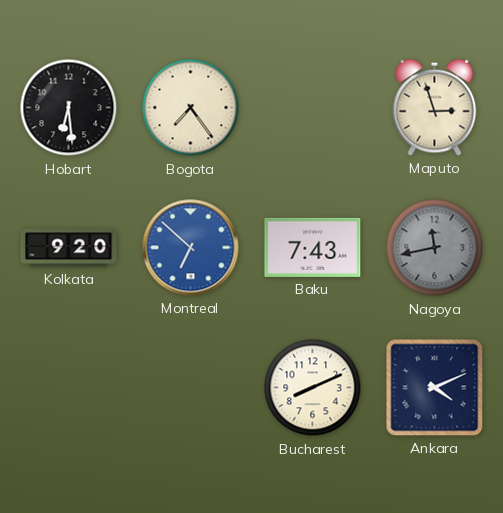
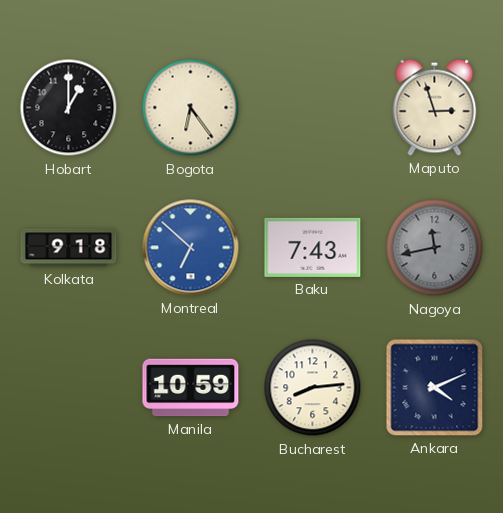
Hobart: 6:29 -> 1:00
Bogota: 7:24 -> 6:24
Kolkata: 9:20 -> 9:18
Manila: none -> 10:59
Bucharest: 8:11 -> 8:14
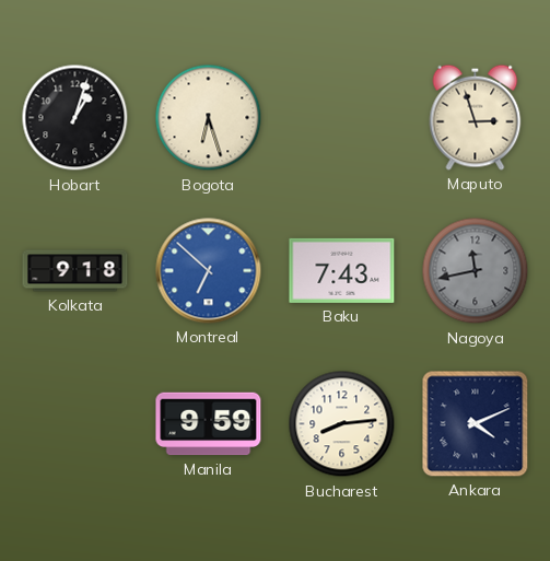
Hobart: 1:00 -> 1:03
Bogota: 6:24 -> 6:27
Manila: 10:59 -> 9:59
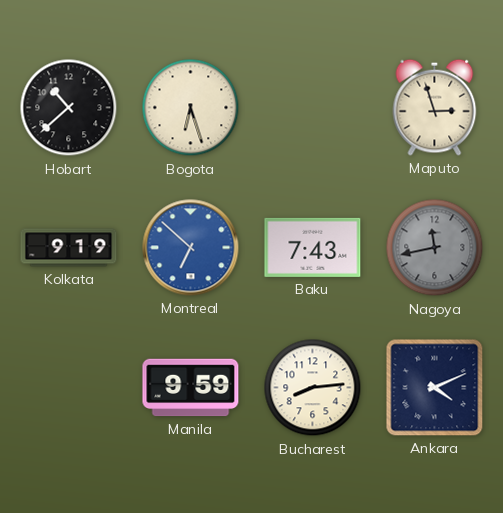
Hobart: 1:03 -> 10:38
Kolkata: 9:18 -> 9:19
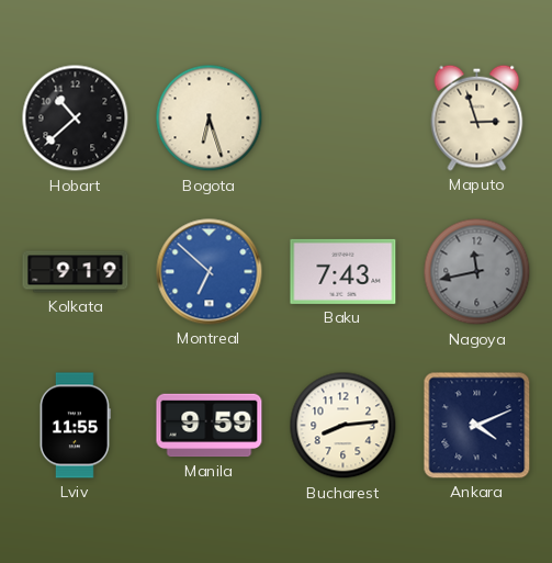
Lviv: none -> 11:55
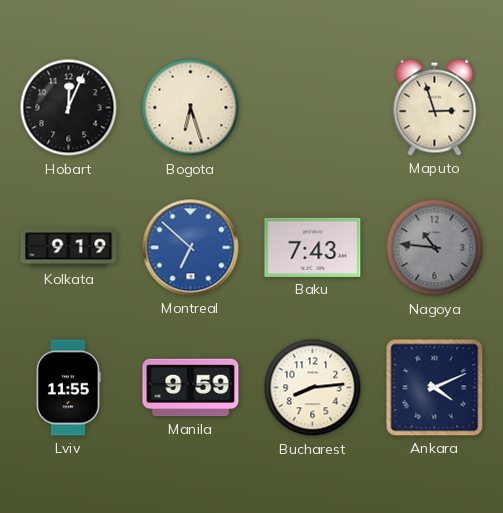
Hobart: 10:38 -> 12:04
Nagoya: 11:43 -> 10:46
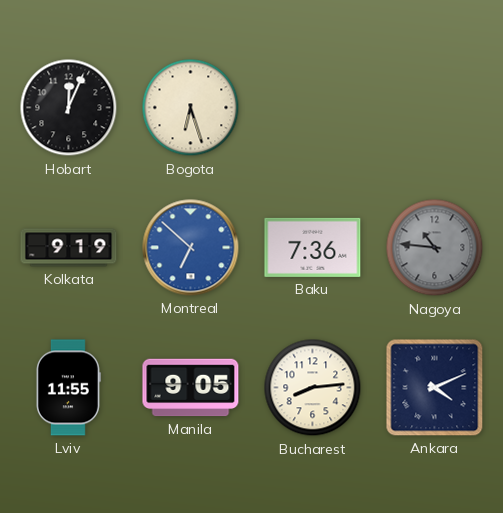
Maputo: 2:57 -> none
Baku: 7:43 -> 7:36
Manila: 9:59 -> 9:05
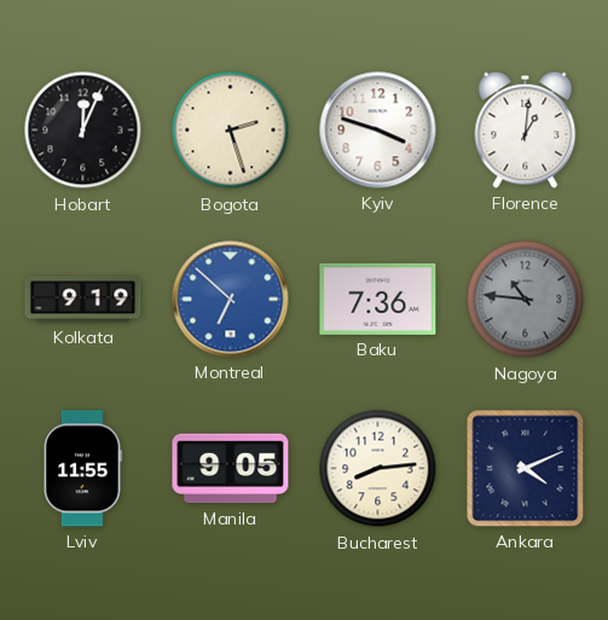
Bogota: 6:27 -> 2:27
Kyiv: none -> 3:48
Florence: none -> 1:01
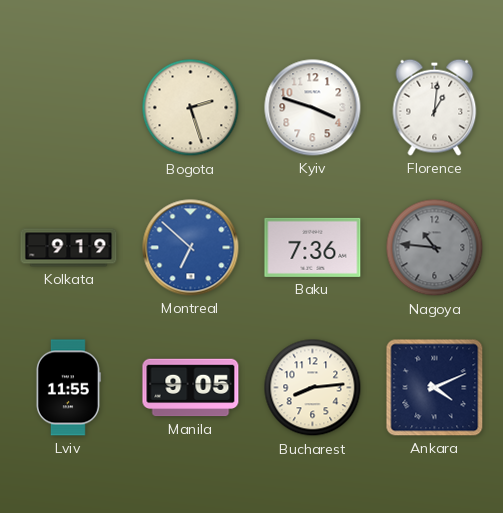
Hobart: 12:04 -> none
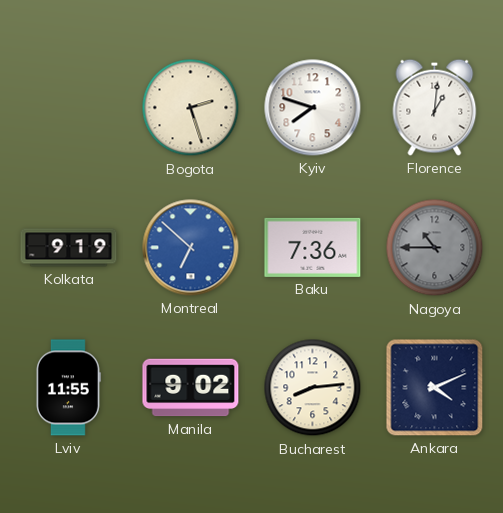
Kyiv: 3:48 -> 7:48
Nagoya: 10:46 -> 10:45
Manila: 9:05 -> 9:02
